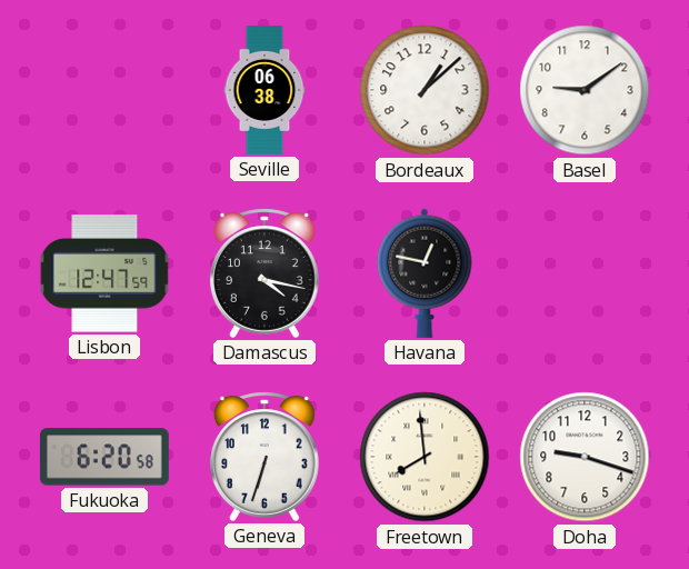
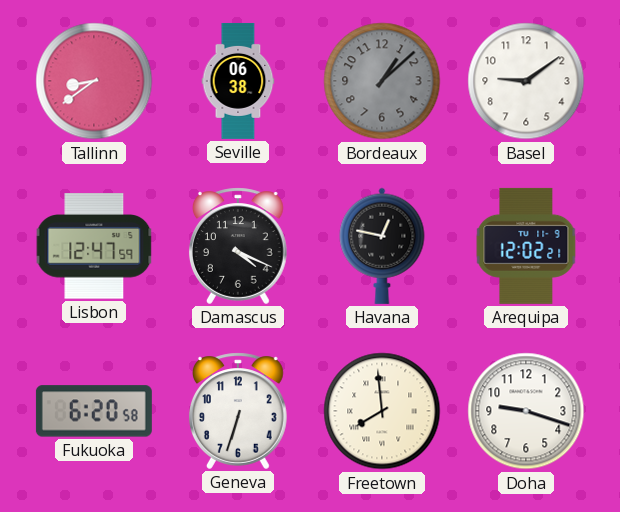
Tallinn: none -> 8:39
Bordeaux dial: white -> grey
Damascus: 4:17 -> 4:19
Arequipa: none -> 12:02
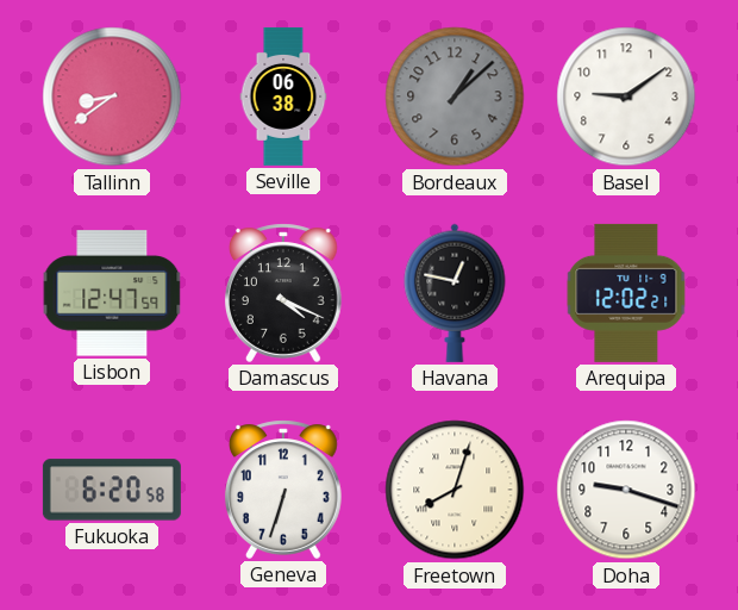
Freetown: 7:59 -> 8:03
